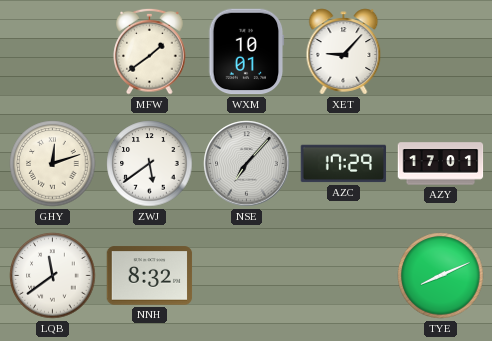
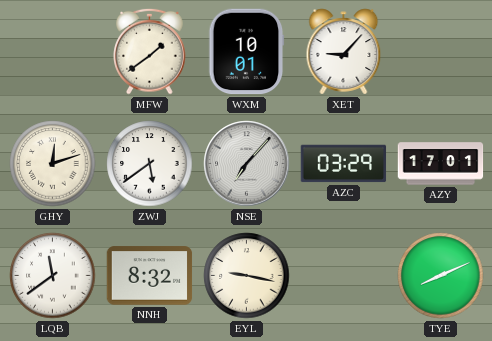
AZC: 17:29 -> 03:29
EYL: none -> 9:17
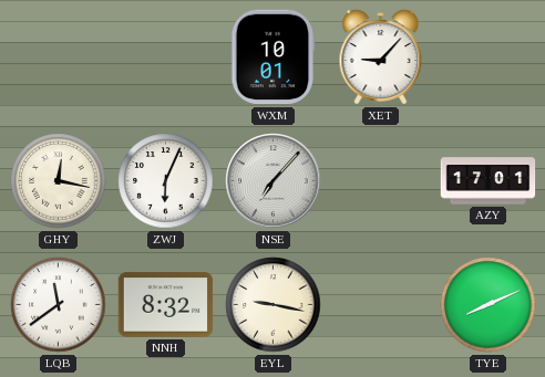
MFW: 1:39 -> none
GHY: 12:12 -> 12:17
ZWJ: 5:39 -> 6:04
AZC: 03:29 -> none
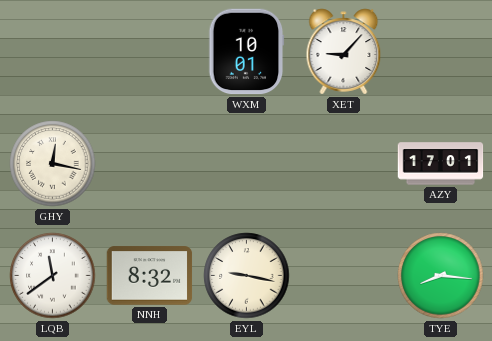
ZWJ: 6:04 -> none
NSE: 7:07 -> none
TYE: 8:11 -> 8:16
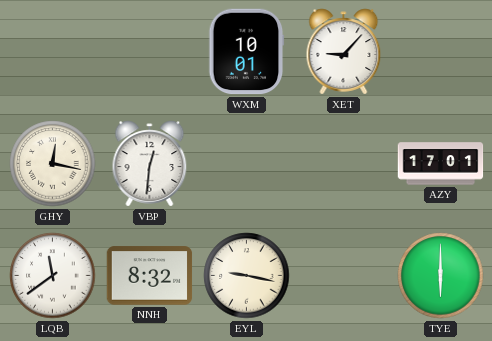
VBP: none -> 12:31
TYE: 8:16 -> 6:00
